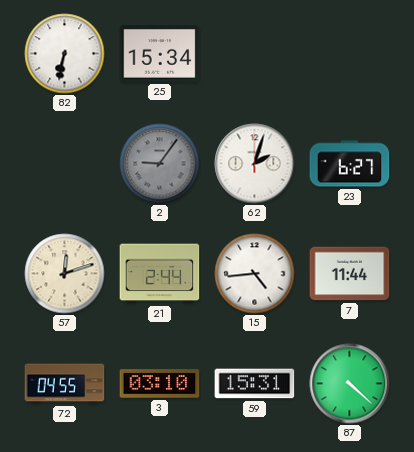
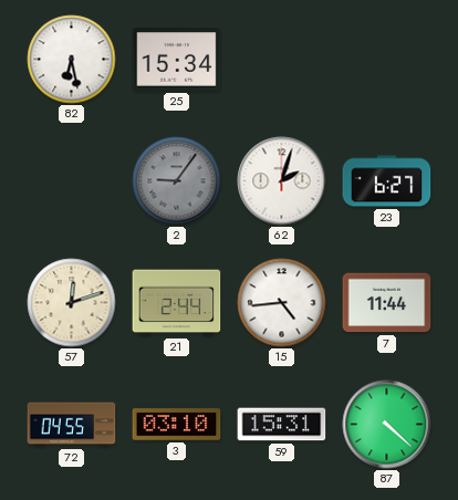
82: 6:32 -> 6:28
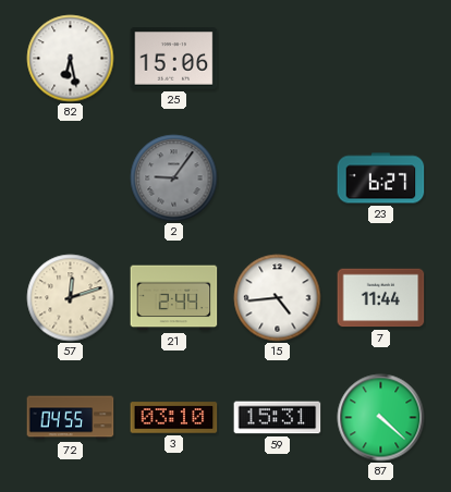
25: 15:34 -> 15:06
62: 2:03 -> none
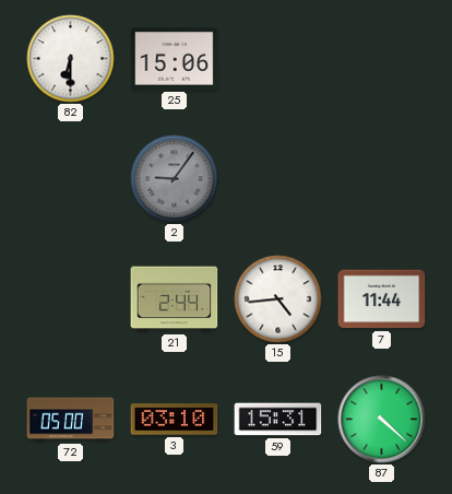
82: 6:28 -> 6:30
23: 6:27 -> none
57: 12:12 -> none
72: 04:55 -> 05:00
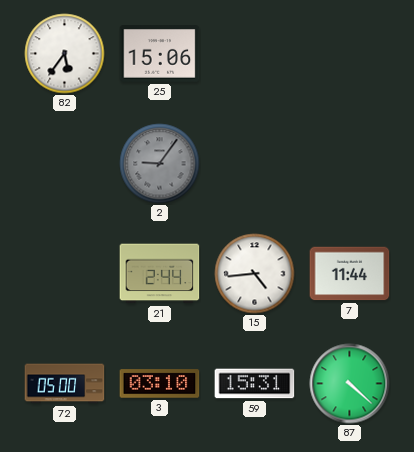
82: 6:30 -> 5:36
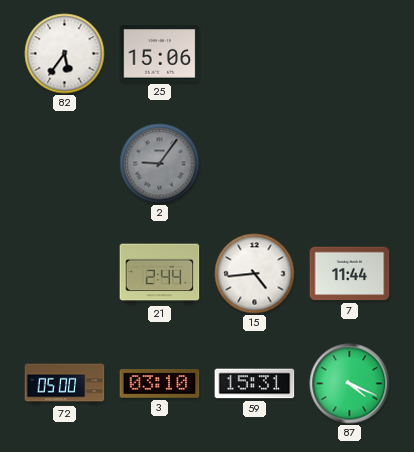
87: 4:22 -> 4:19
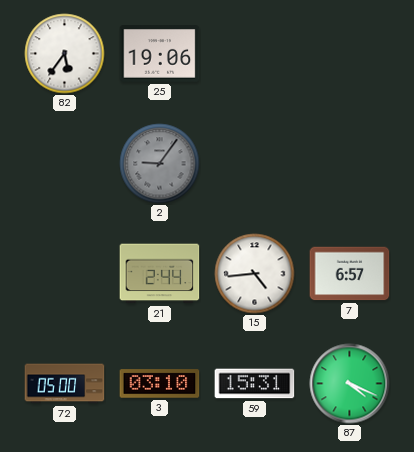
25: 15:06 -> 19:06
7: 11:44 -> 6:57
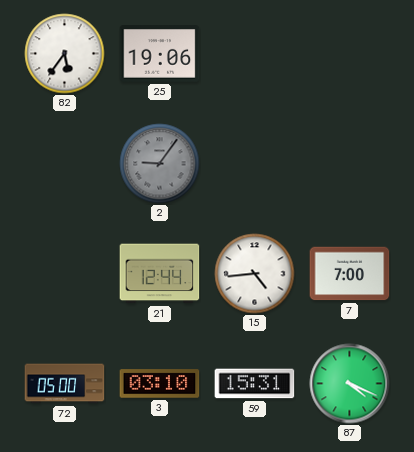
21: 2:44 -> 12:44
7: 6:57 -> 7:00
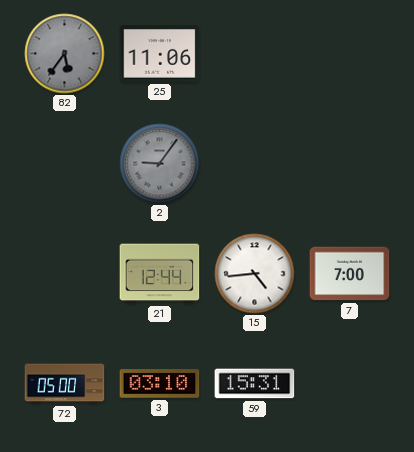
82 dial: white -> grey
25: 19:06 -> 11:06
87: 4:19 -> none
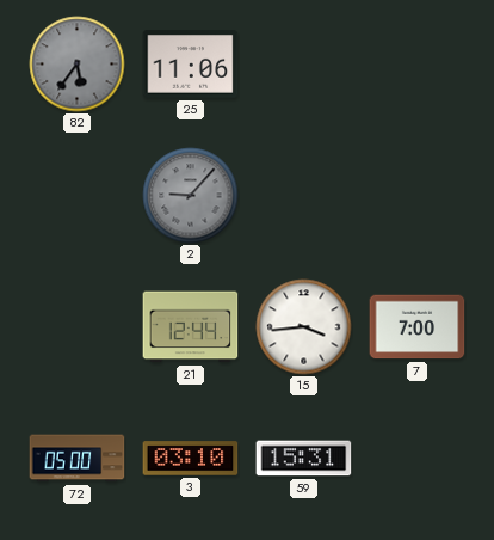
2: 9:06 -> 9:07
15: 4:44 -> 3:44
